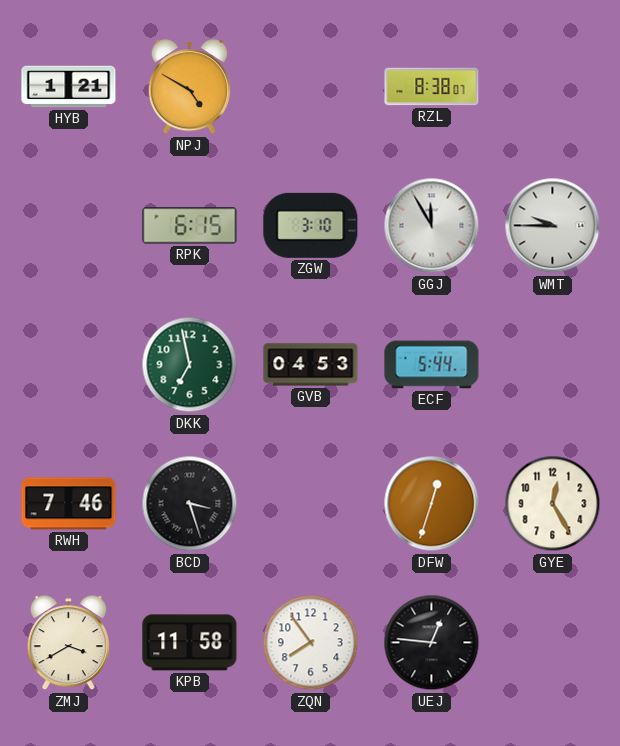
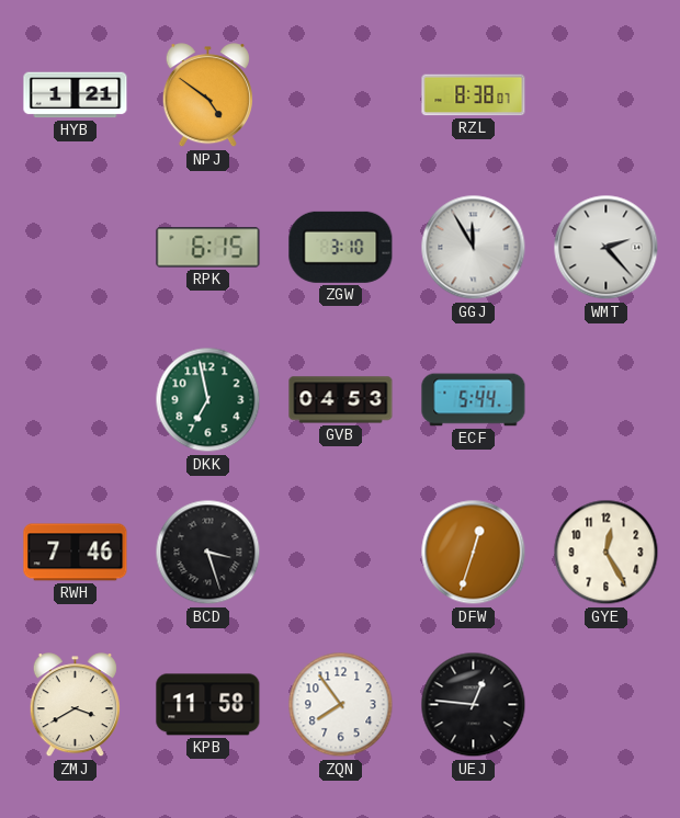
NPJ: 4:50 -> 4:51
WMT: 9:45 -> 2:23
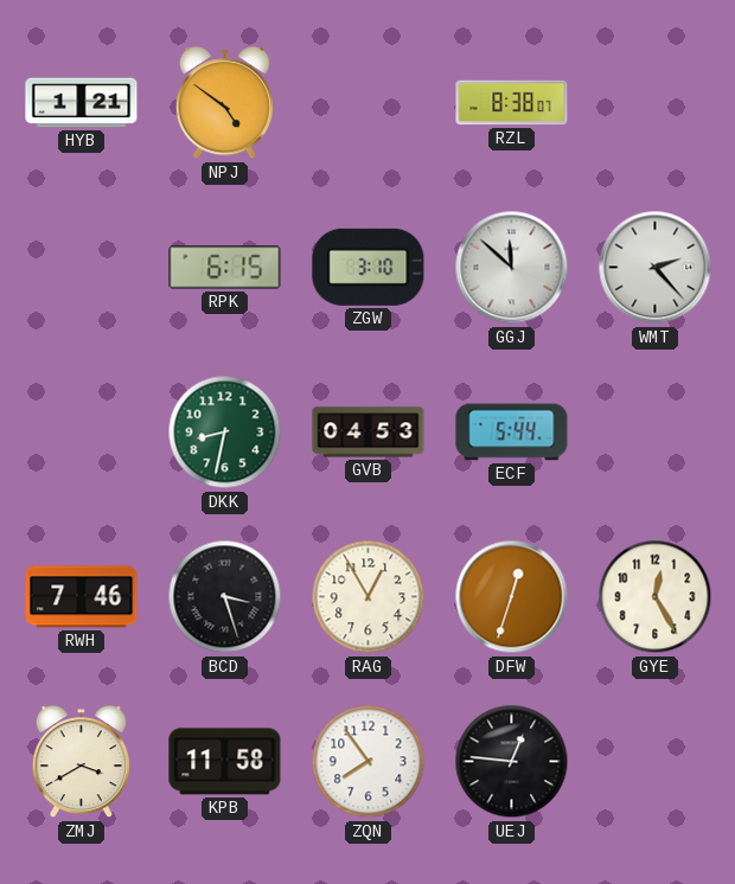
GGJ: 11:55 -> 11:52
DKK: 6:58 -> 8:32
RAG: none -> 12:55
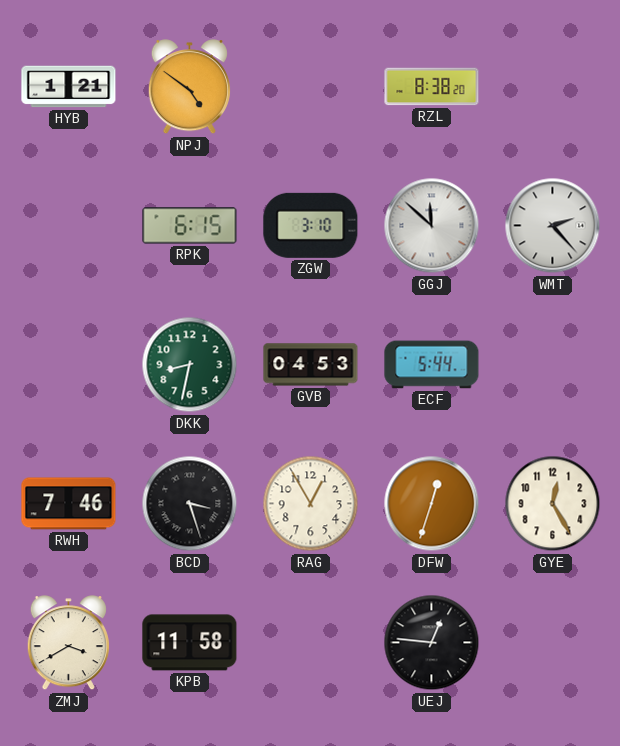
RZL: 8:38:07 -> 8:38:20
ZQN: 7:54 -> none
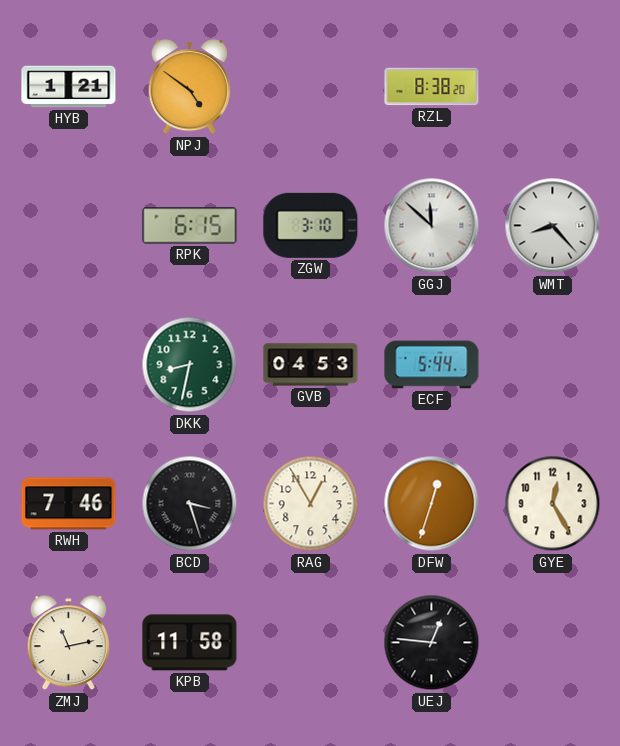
WMT: 2:23 -> 8:23
ZMJ: 3:40 -> 11:13
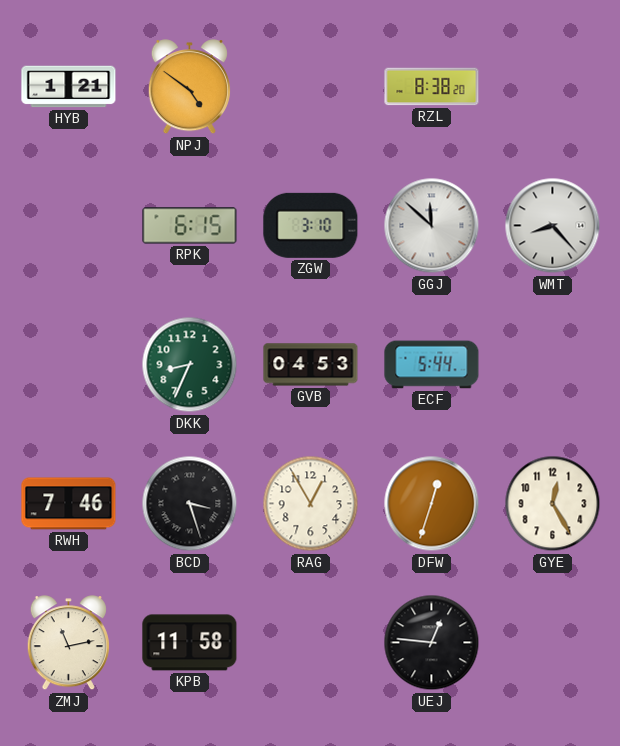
DKK: 8:32 -> 8:34
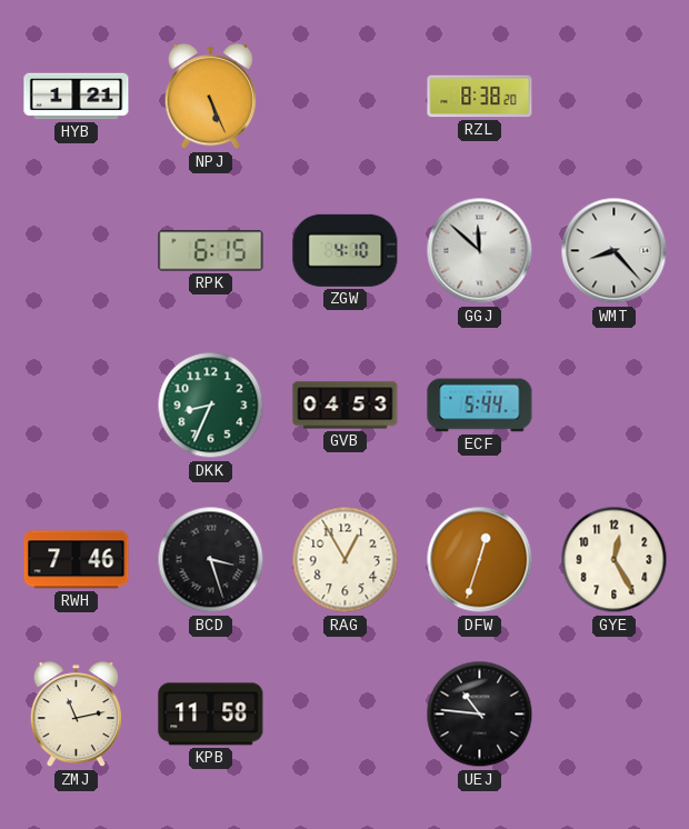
NPJ: 4:51 -> 5:26
ZGW: 3:10 -> 4:10
UEJ: 12:46 -> 10:46
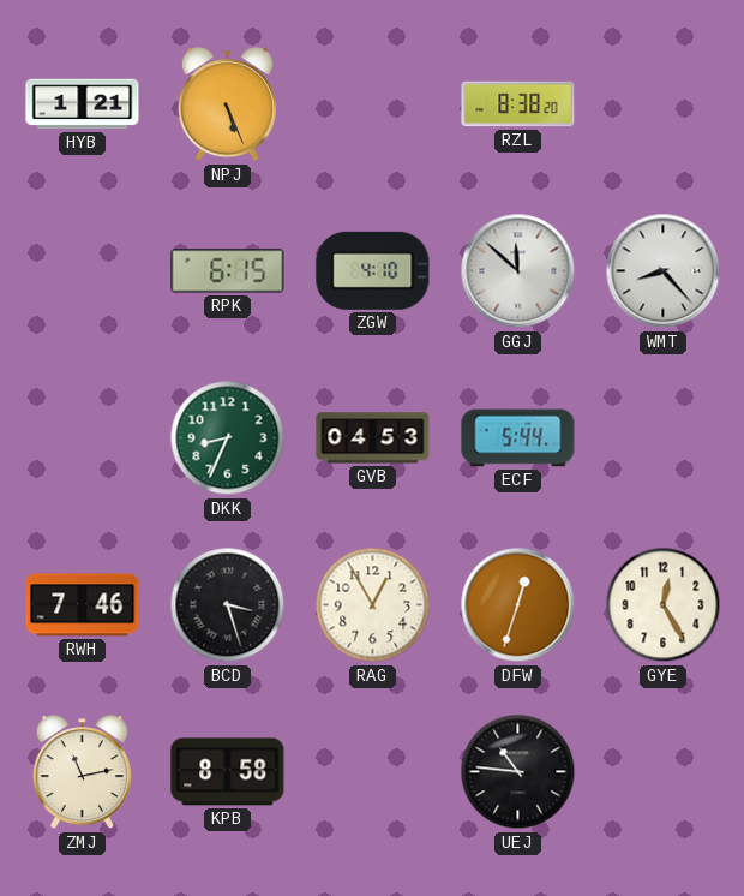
KPB: 11:58 -> 8:58
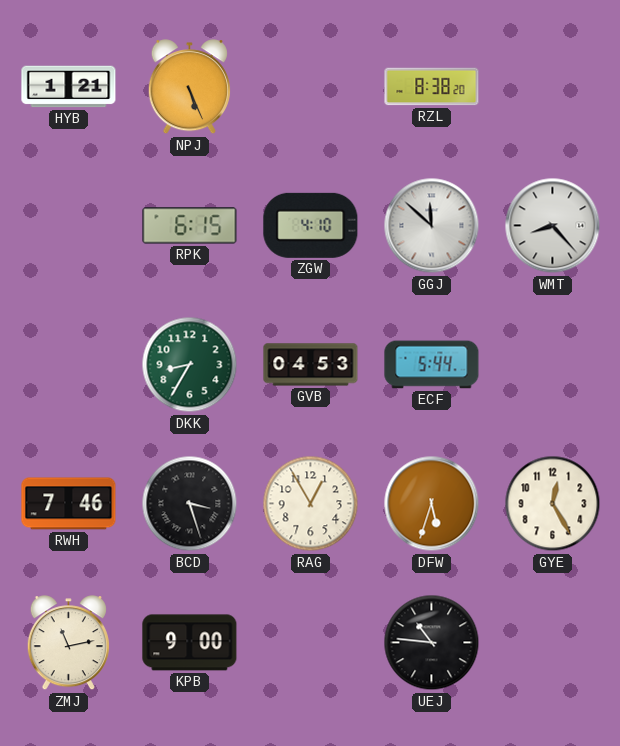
DKK: 8:34 -> 8:35
DFW: 12:33 -> 5:33
KPB: 8:58 -> 9:00
